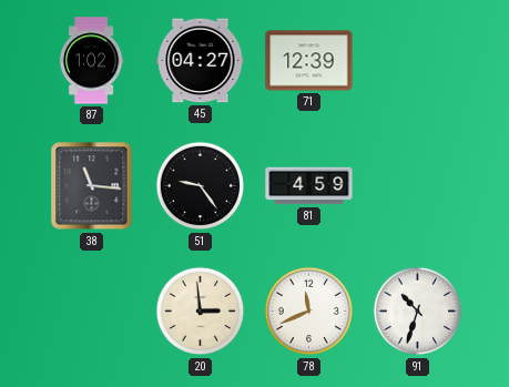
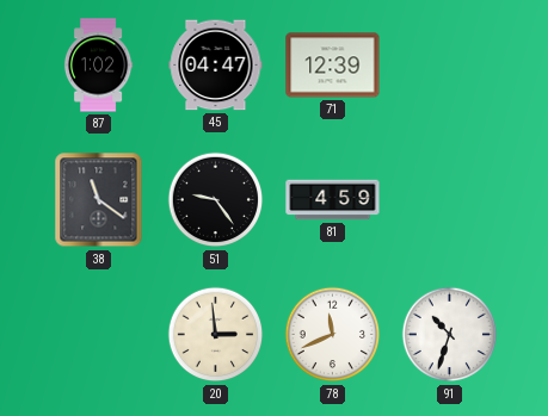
45: 04:27 -> 04:47
38: 11:16 -> 11:21
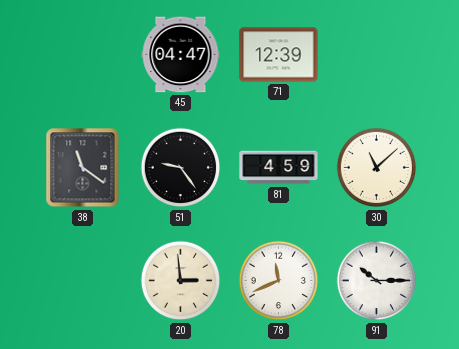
87: 1:02 -> none
30: none -> 11:08
91: 10:33 -> 10:15
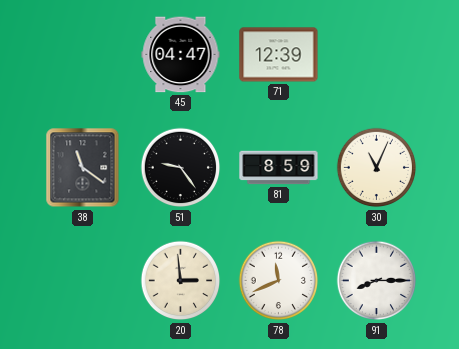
81: 4:59 -> 8:59
30: 11:08 -> 11:04
91: 10:15 -> 8:15
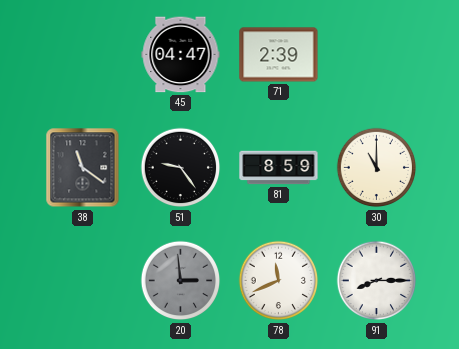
71: 12:39 -> 2:39
30: 11:04 -> 11:00
20 dial: cream -> grey
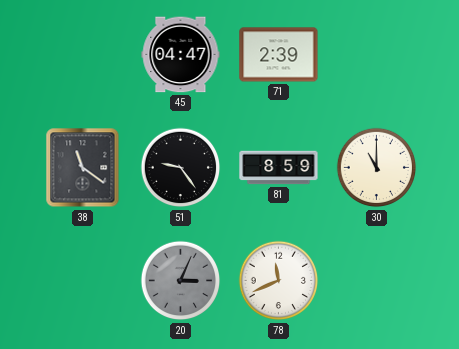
20: 2:59 -> 3:04
91: 8:15 -> none
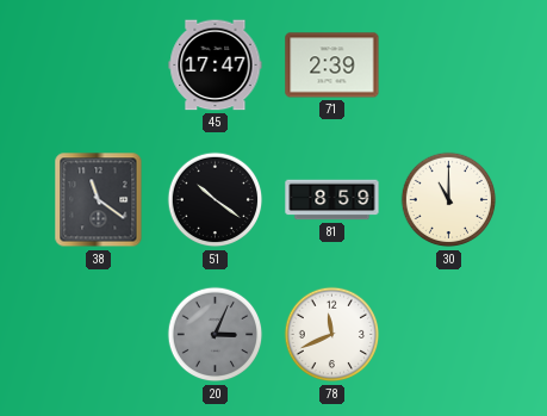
45: 04:47 -> 17:47
51: 9:24 -> 10:21
